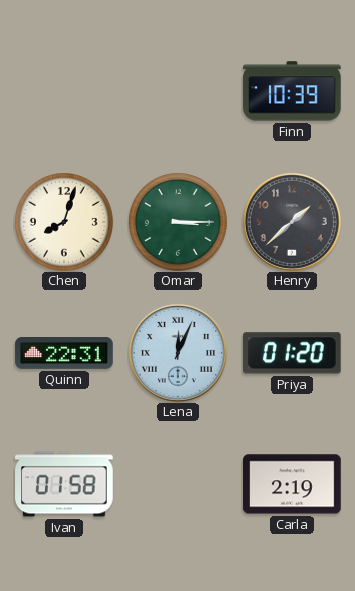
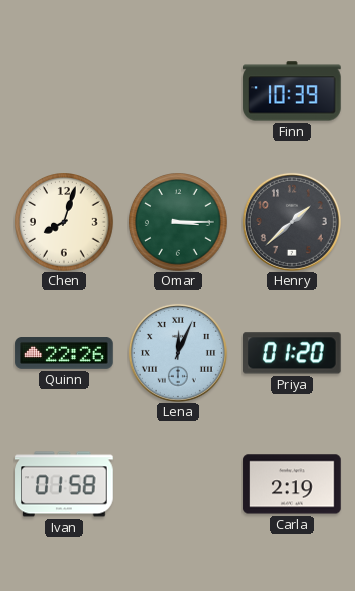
Quinn: 22:31 -> 22:26
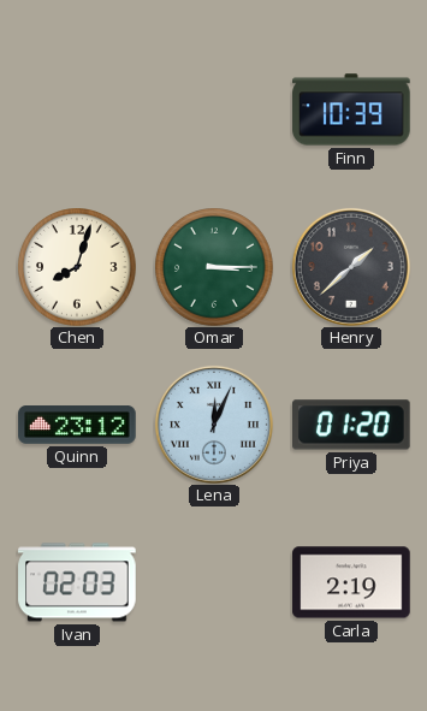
Quinn: 22:26 -> 23:12
Ivan: 01:58 -> 02:03
